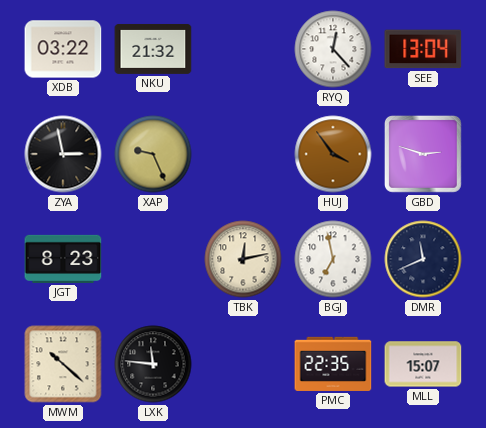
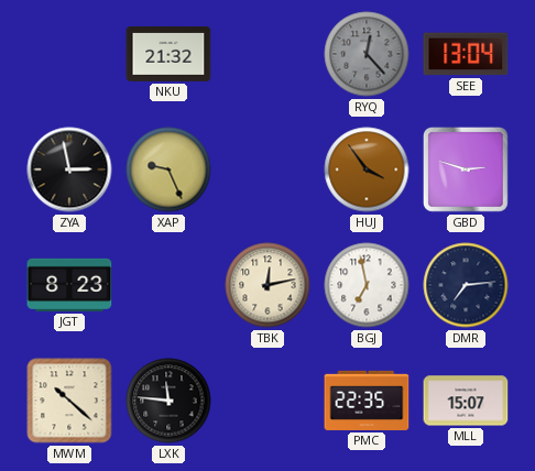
XDB: 03:22 -> none
RYQ dial: white -> grey
DMR: 11:41 -> 7:14
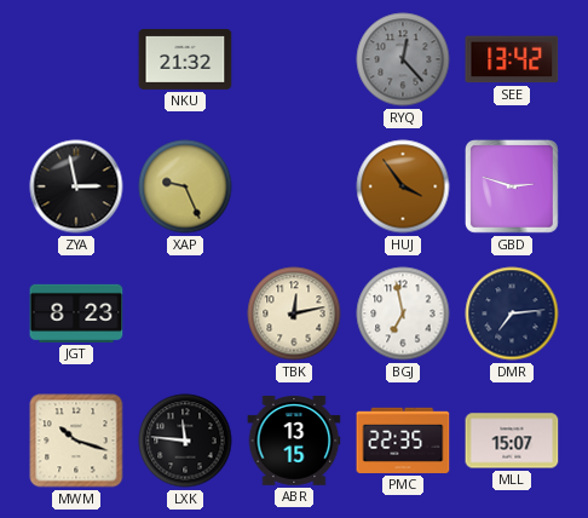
SEE: 13:04 -> 13:42
MWM: 10:22 -> 10:18
ABR: none -> 13:15
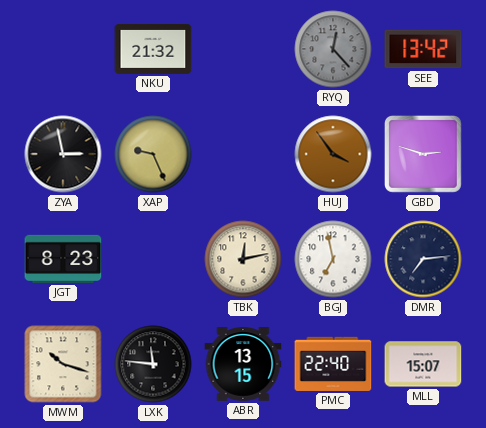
PMC: 22:35 -> 22:40
